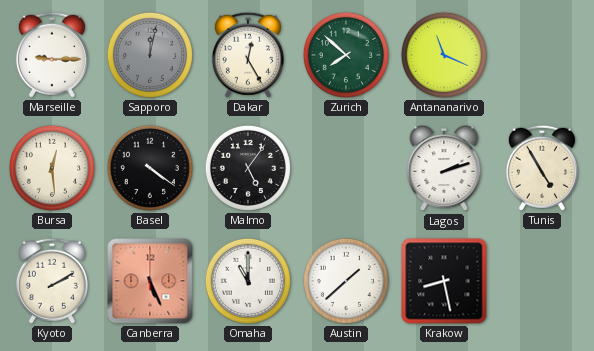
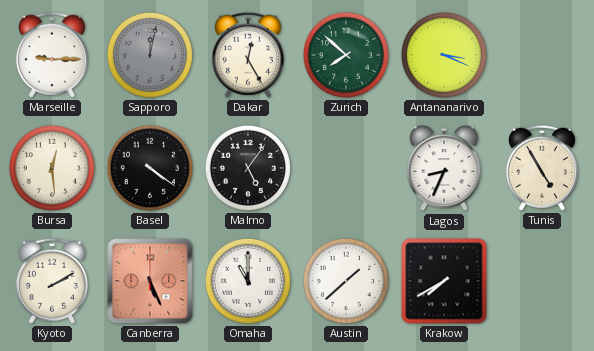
Antananarivo: 11:19 -> 3:19
Lagos: 2:12 -> 8:34
Krakow: 8:28 -> 7:40
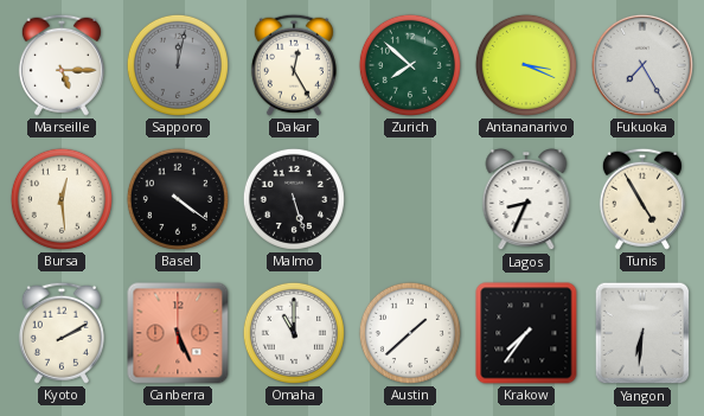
Marseille: 9:15 -> 5:15
Fukuoka: none -> 7:25
Malmo: 5:06 -> 5:27
Krakow: 7:40 -> 7:36
Yangon: none -> 6:31
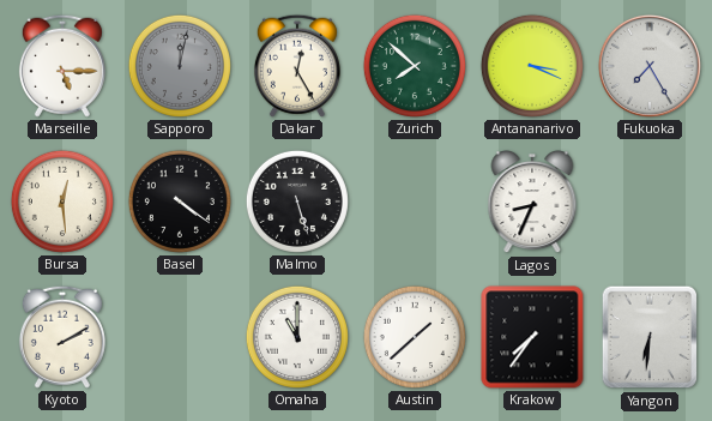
Tunis: 4:55 -> none
Canberra: 5:26 -> none
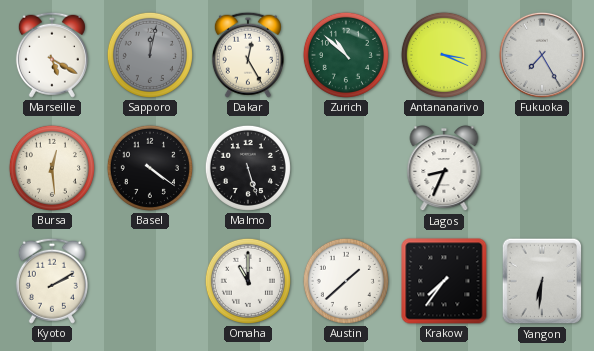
Marseille: 5:15 -> 5:20
Zurich: 7:52 -> 10:52
